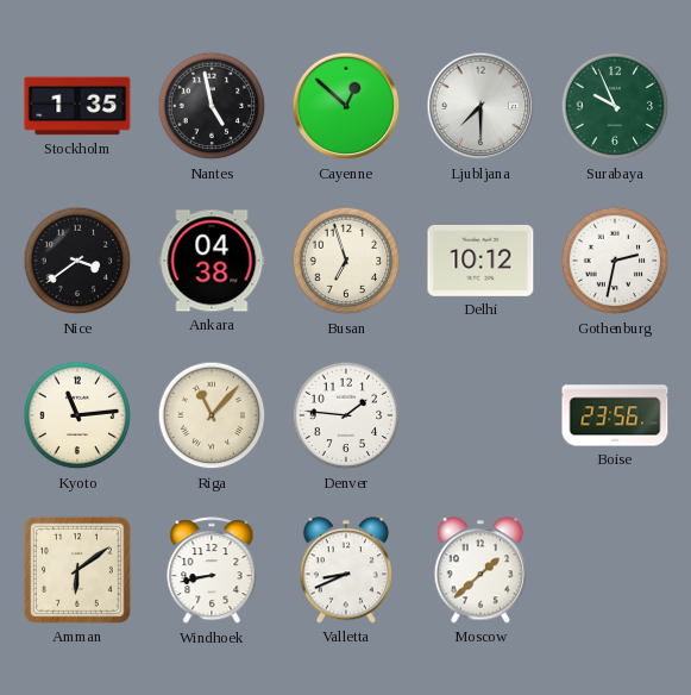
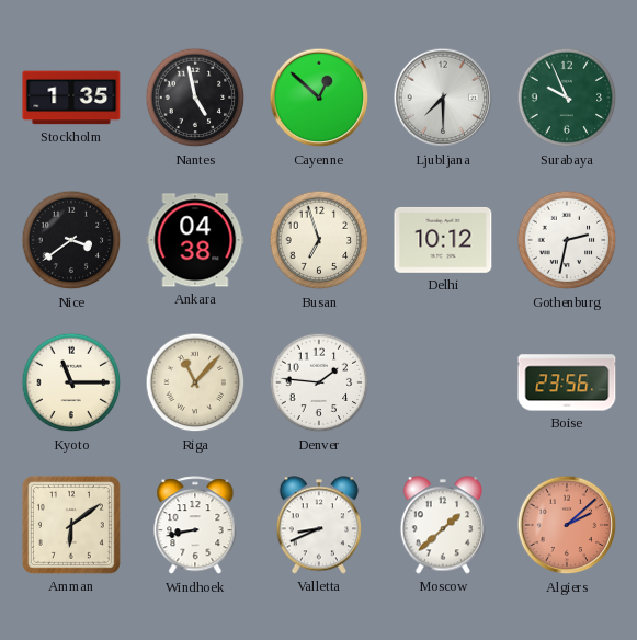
Kyoto: 11:14 -> 11:15
Algiers: none -> 2:08
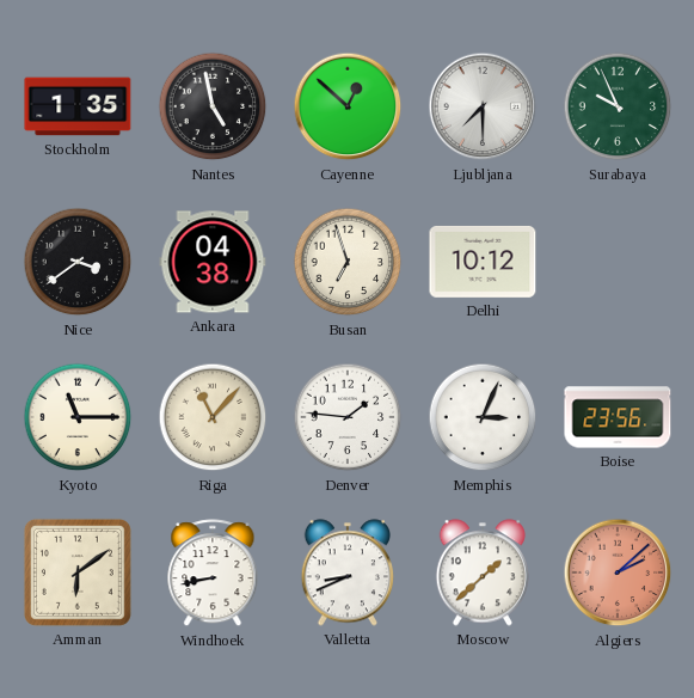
Gothenburg: 2:32 -> none
Memphis: none -> 3:04
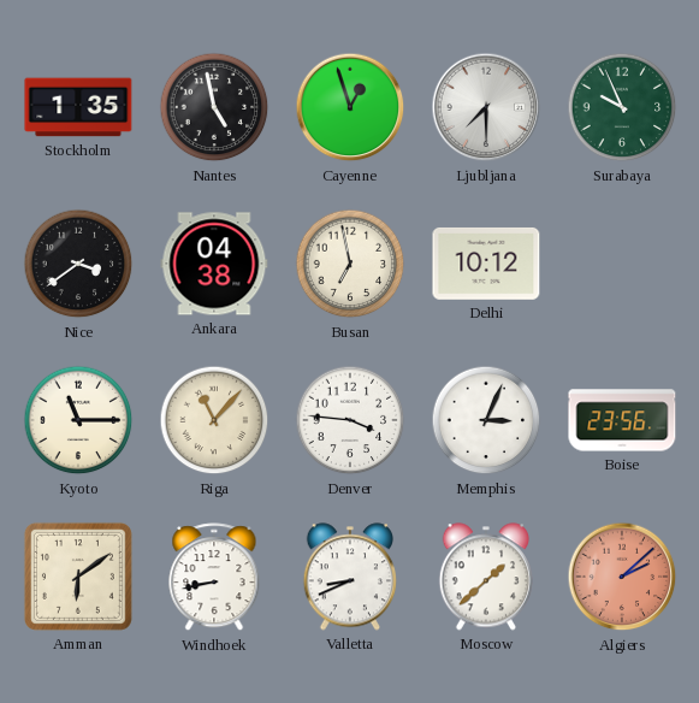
Cayenne: 12:52 -> 12:57
Busan: 6:57 -> 6:58
Denver: 1:46 -> 3:46
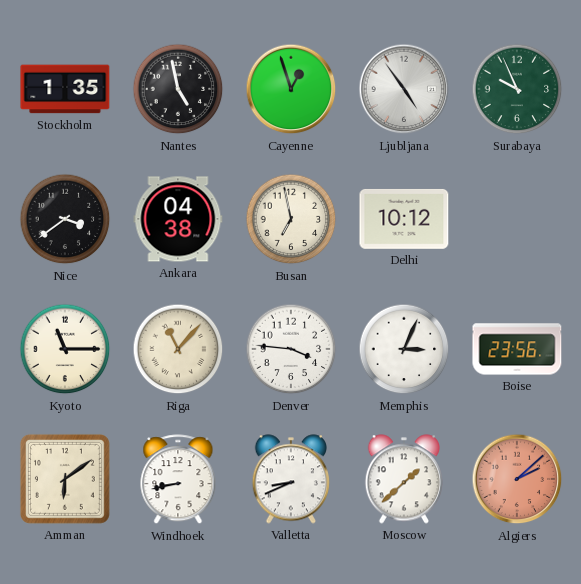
Ljubljana: 7:30 -> 4:54
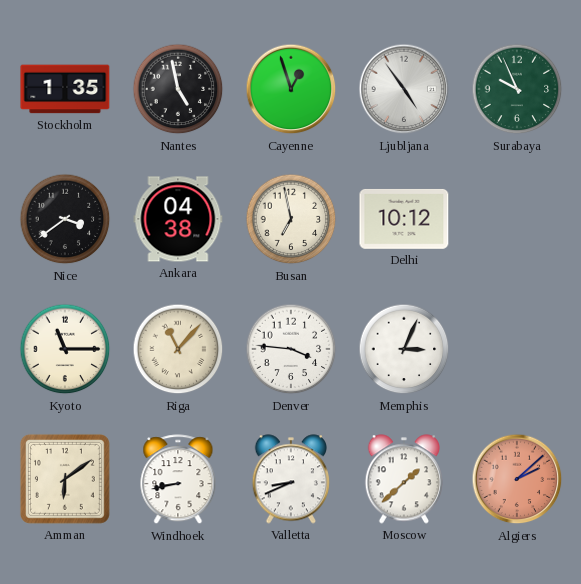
Boise: 23:56 -> none
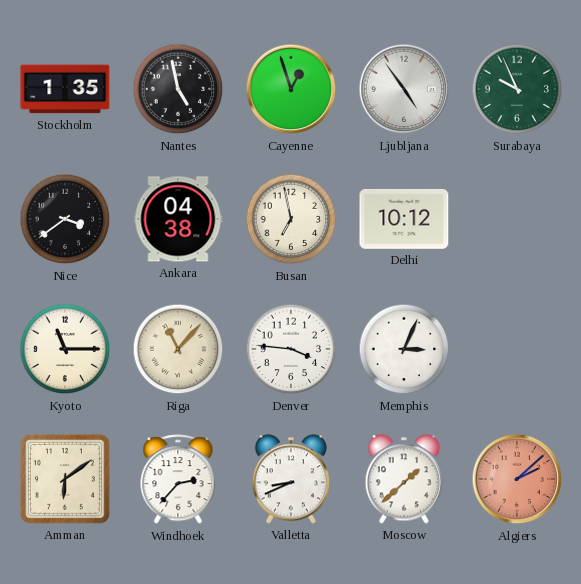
Windhoek: 8:43 -> 2:37
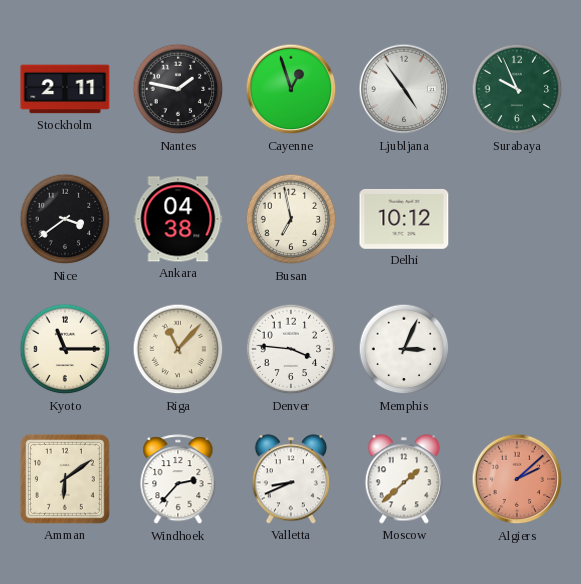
Stockholm: 1:35 -> 2:11
Nantes: 4:58 -> 1:47
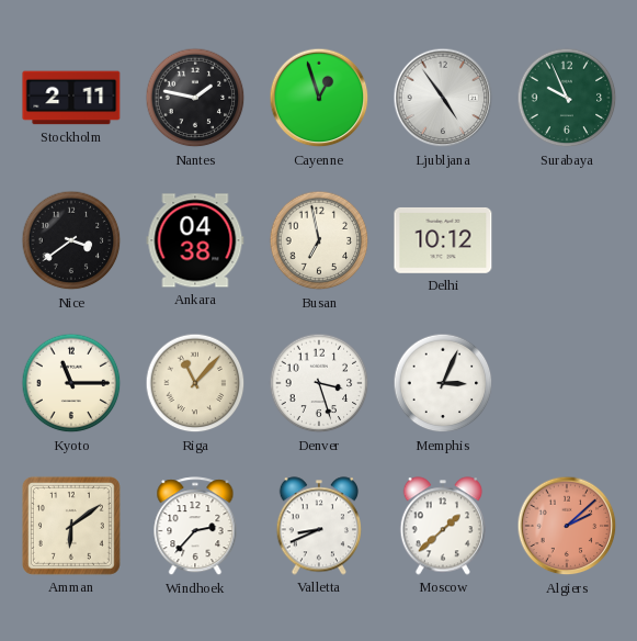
Denver: 3:46 -> 3:27
